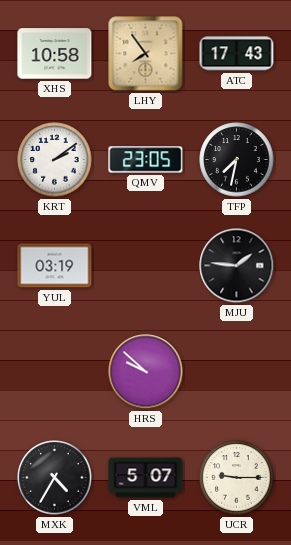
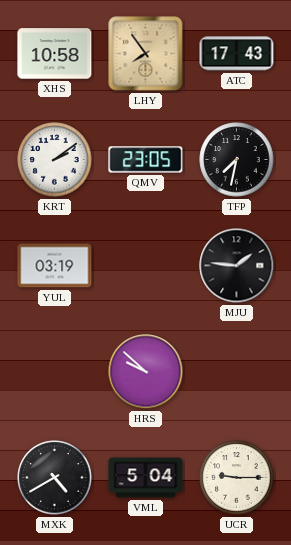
MXK: 4:35 -> 4:40
VML: 5:07 -> 5:04
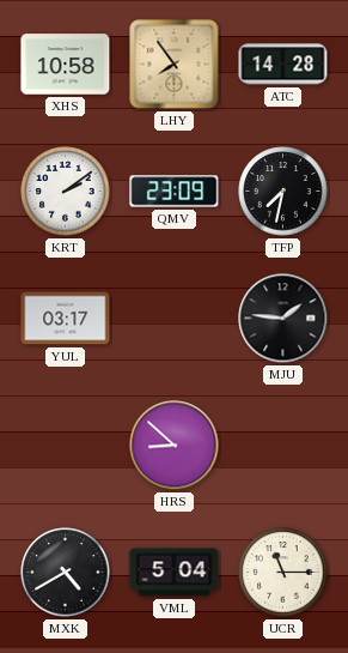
ATC: 17:43 -> 14:28
QMV: 23:05 -> 23:09
YUL: 03:19 -> 03:17
HRS: 9:52 -> 8:52
UCR: 9:15 -> 11:15
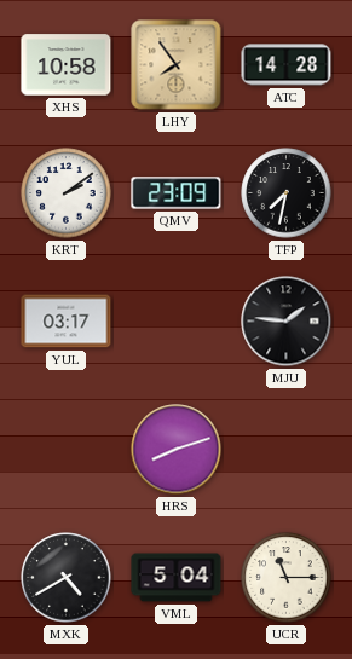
HRS: 8:52 -> 8:12
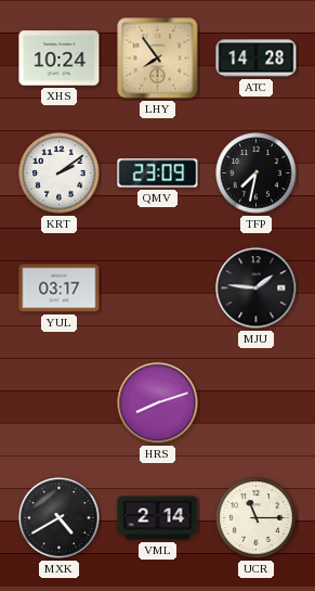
XHS: 10:58 -> 10:24
VML: 5:04 -> 2:14
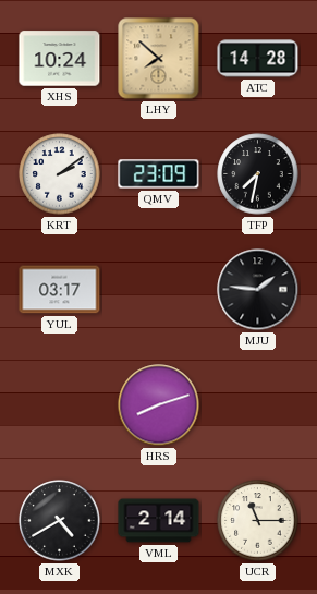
LHY: 7:54 -> 7:52
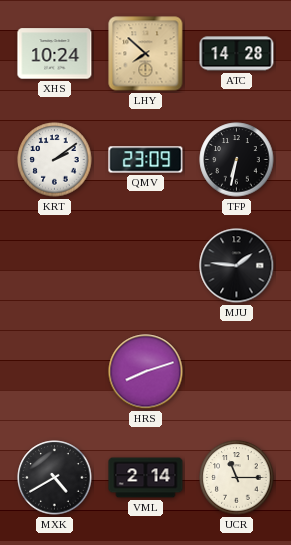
TFP: 7:32 -> 6:32
YUL: 03:17 -> none
